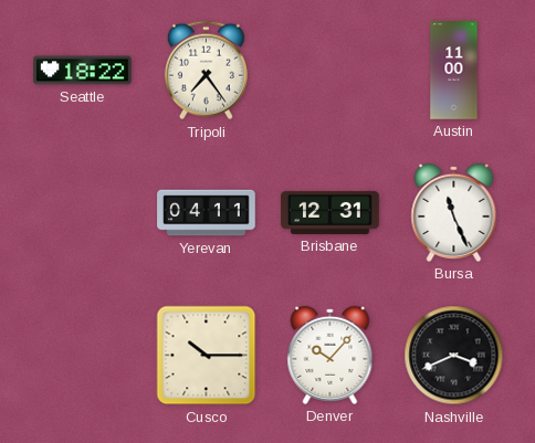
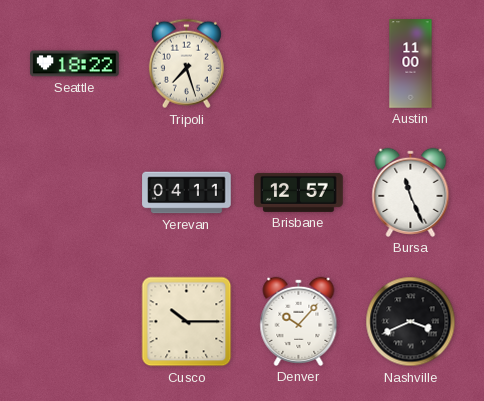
Tripoli: 7:24 -> 7:27
Brisbane: 12:31 -> 12:57
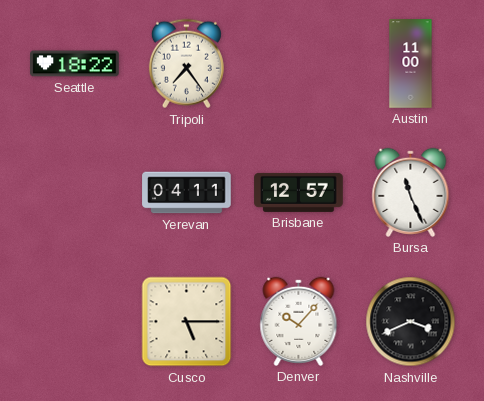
Tripoli: 7:27 -> 7:24
Cusco: 10:15 -> 5:15
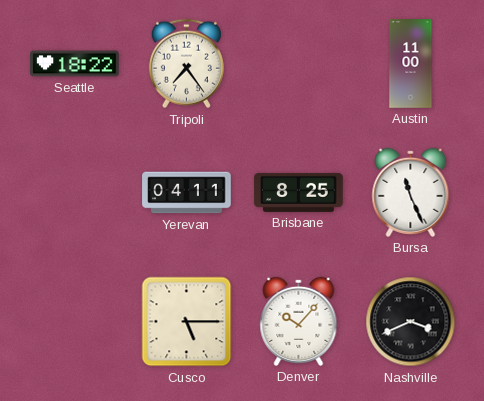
Brisbane: 12:57 -> 8:25
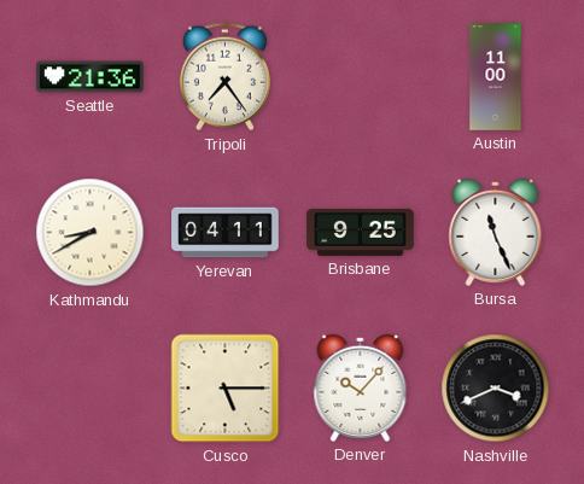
Seattle: 18:22 -> 21:36
Kathmandu: none -> 8:40
Brisbane: 8:25 -> 9:25
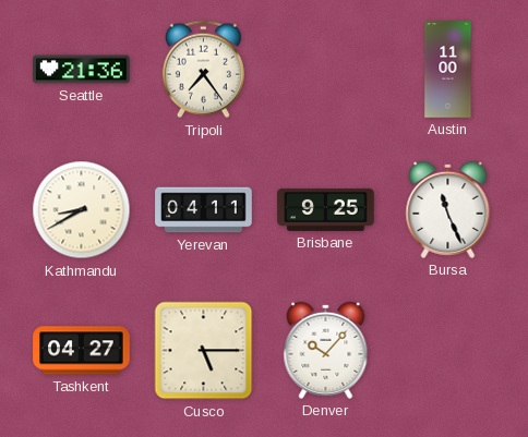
Tashkent: none -> 04:27
Nashville: 3:41 -> none
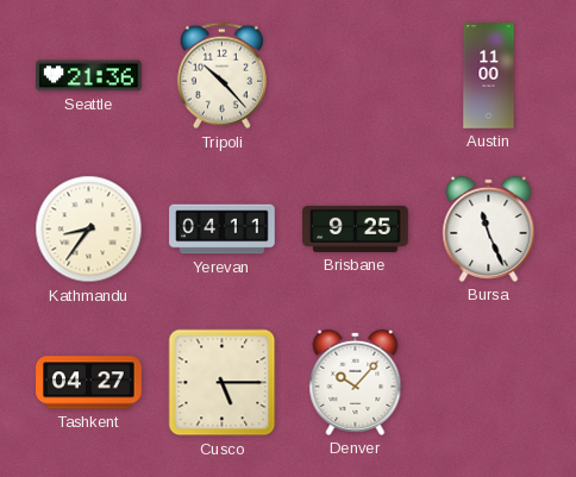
Tripoli: 7:24 -> 10:23
Kathmandu: 8:40 -> 8:36
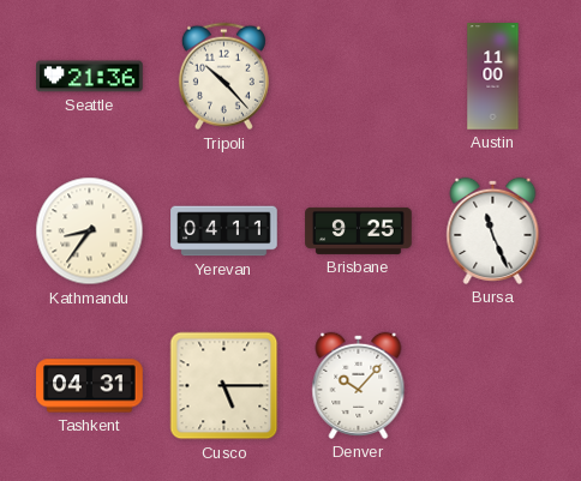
Tashkent: 04:27 -> 04:31
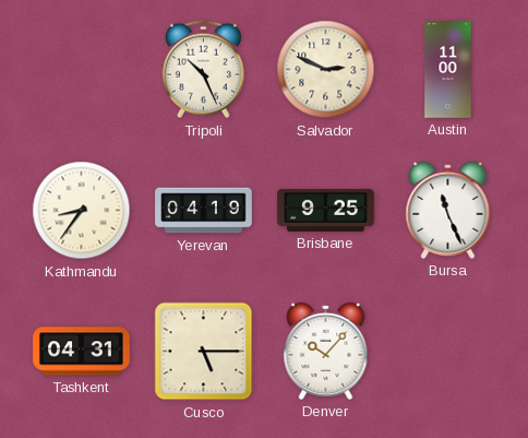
Seattle: 21:36 -> none
Tripoli: 10:23 -> 10:26
Salvador: none -> 2:49
Yerevan: 04:11 -> 04:19
